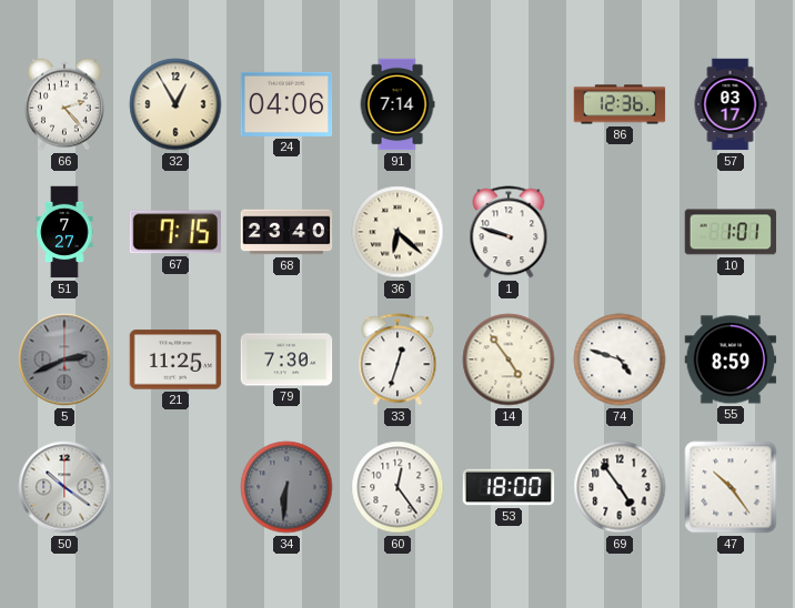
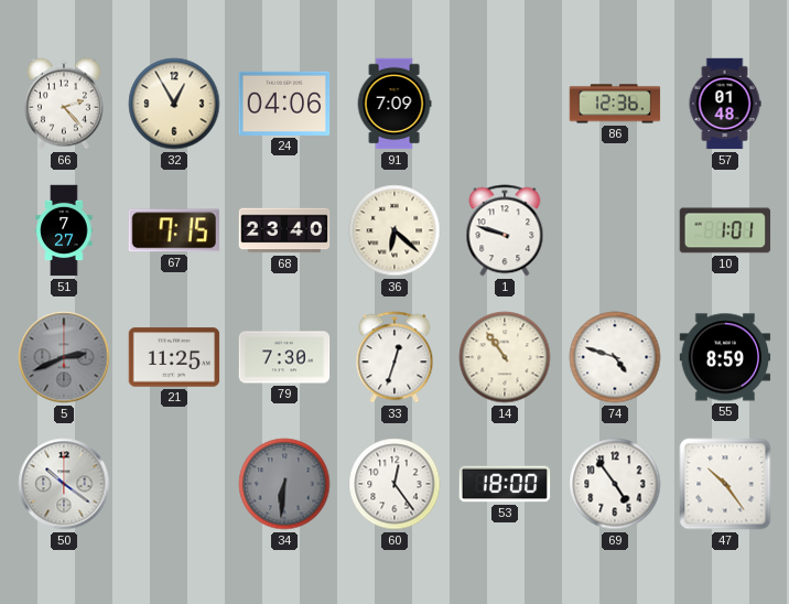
91: 7:14 -> 7:09
57: 03:17 -> 01:48
14: 4:54 -> 10:54
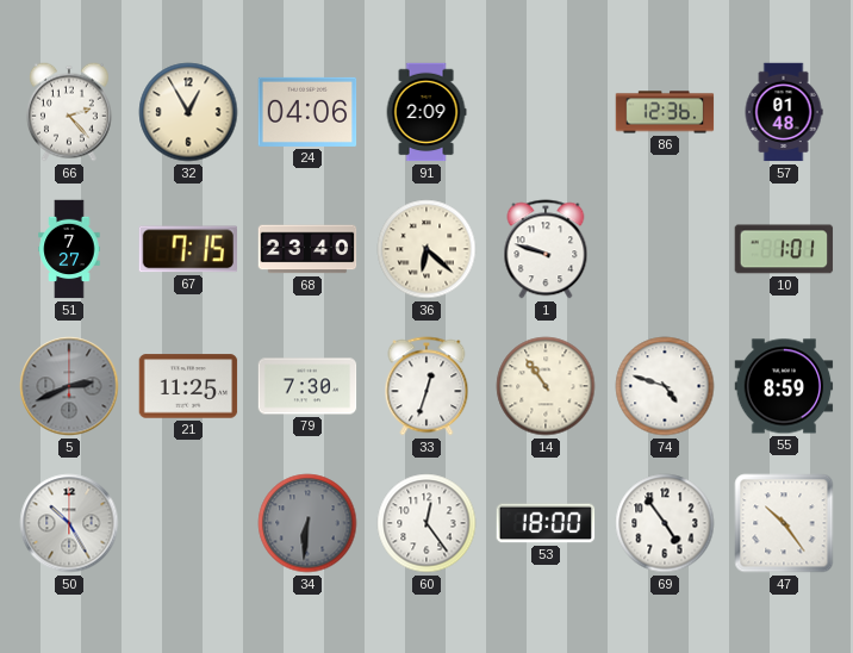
91: 7:09 -> 2:09
50: 10:21 -> 10:25
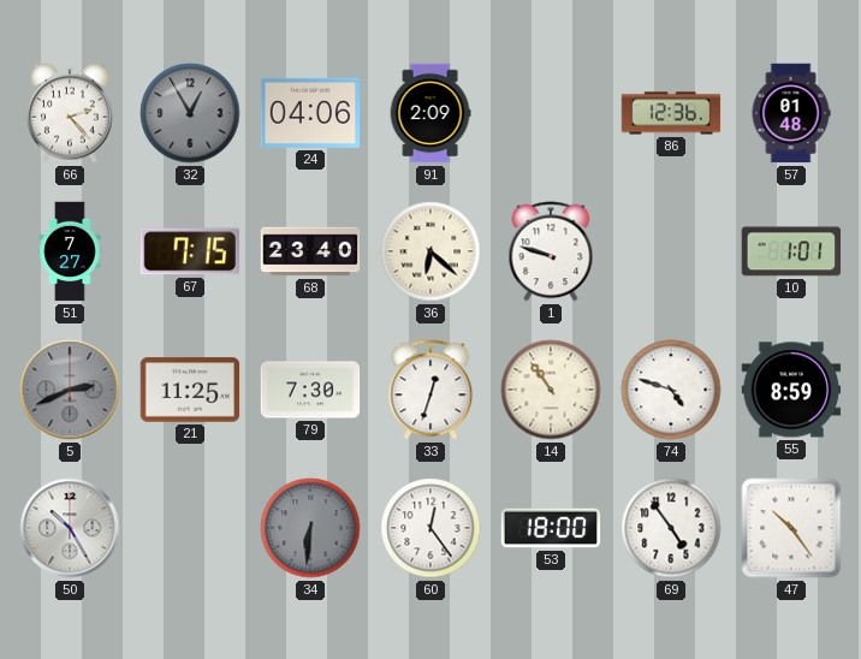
32 dial: cream -> grey
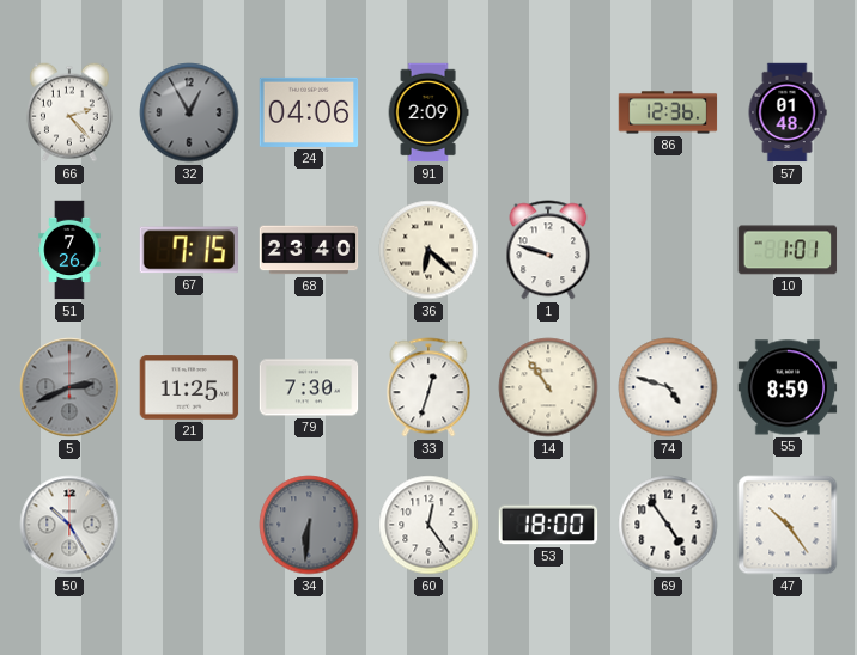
51: 7:27 -> 7:26
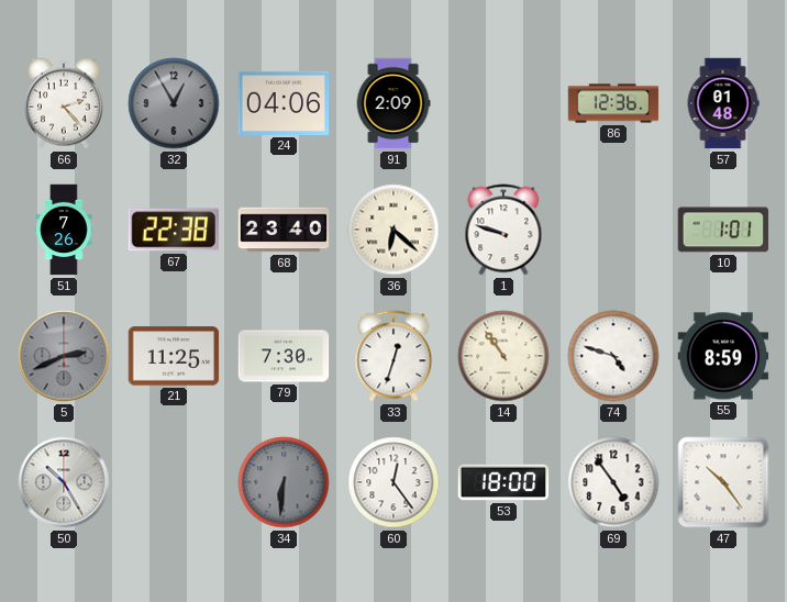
67: 7:15 -> 22:38
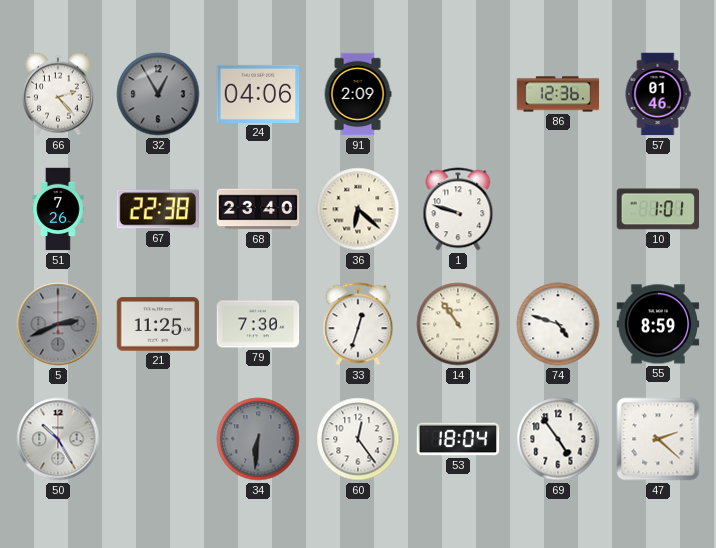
57: 01:48 -> 01:46
53: 18:00 -> 18:04
47: 10:24 -> 2:22
